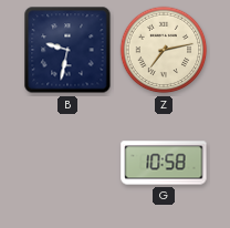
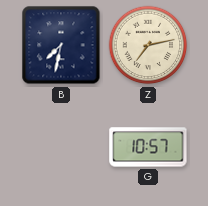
B: 9:32 -> 7:32
G: 10:58 -> 10:57
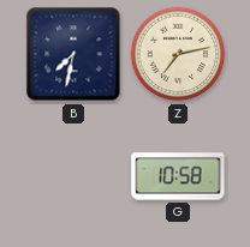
G: 10:57 -> 10:58
